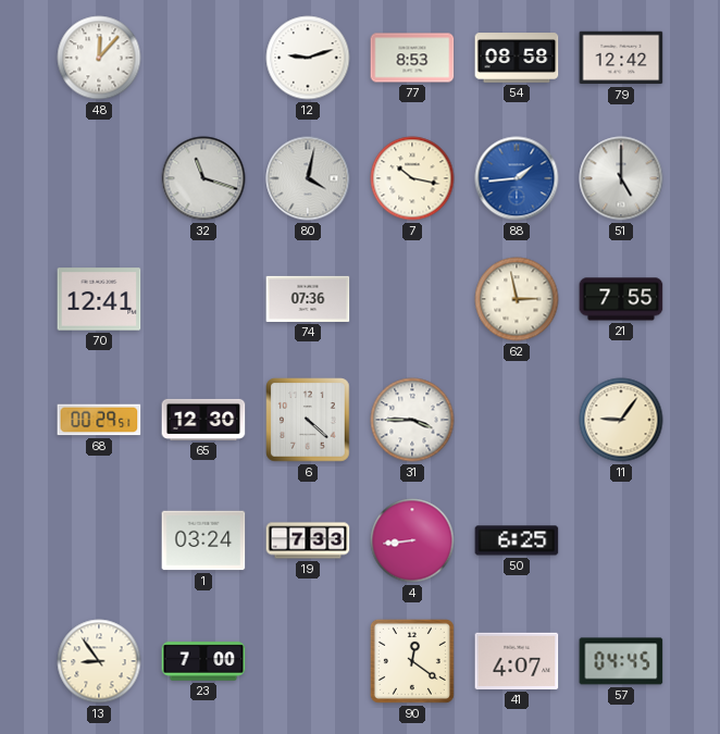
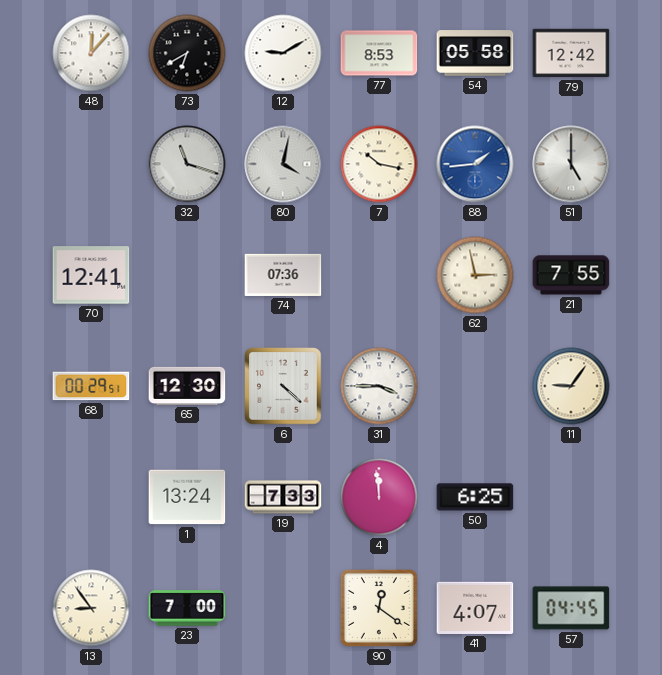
73: none -> 6:40
12: 9:12 -> 9:10
54: 08:58 -> 05:58
1: 03:24 -> 13:24
4: 8:44 -> 11:59
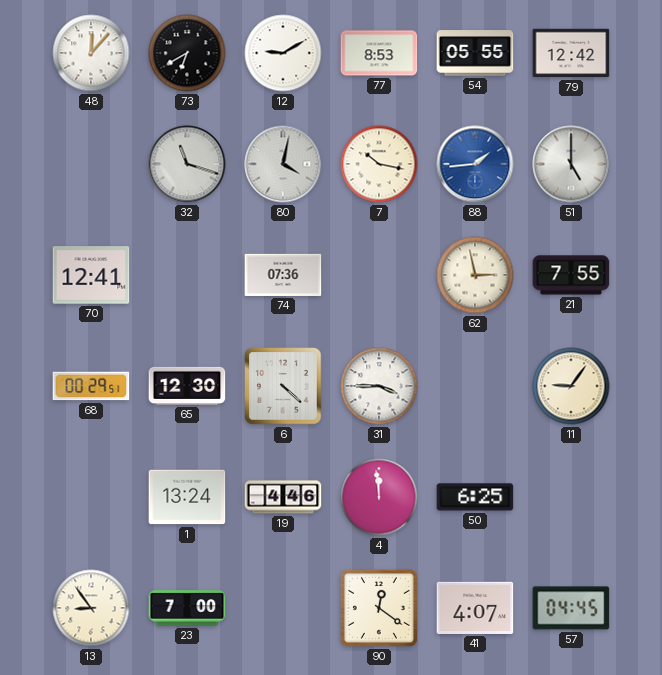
54: 05:58 -> 05:55
19: 7:33 -> 4:46
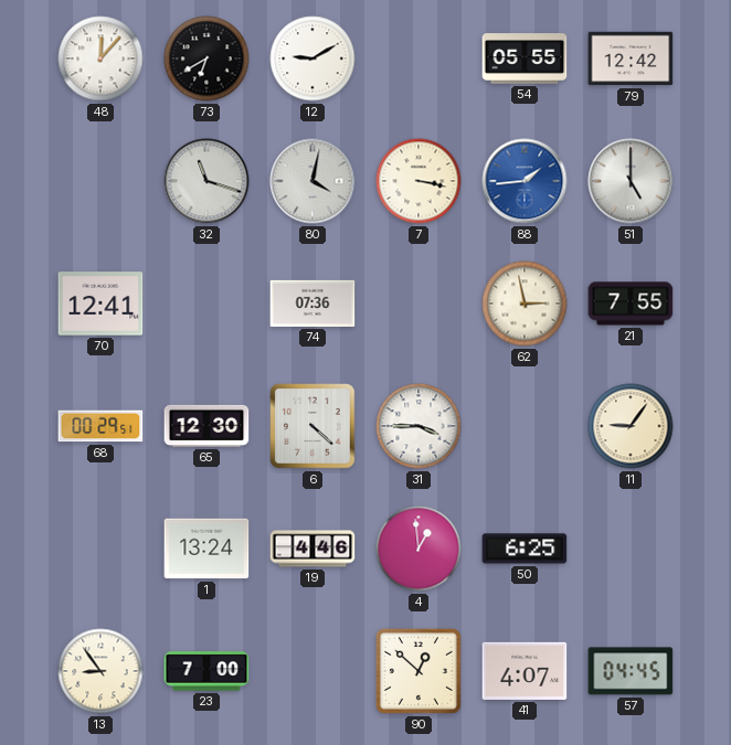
77: 8:53 -> none
7: 10:17 -> 3:17
4: 11:59 -> 12:59
90: 12:21 -> 12:52
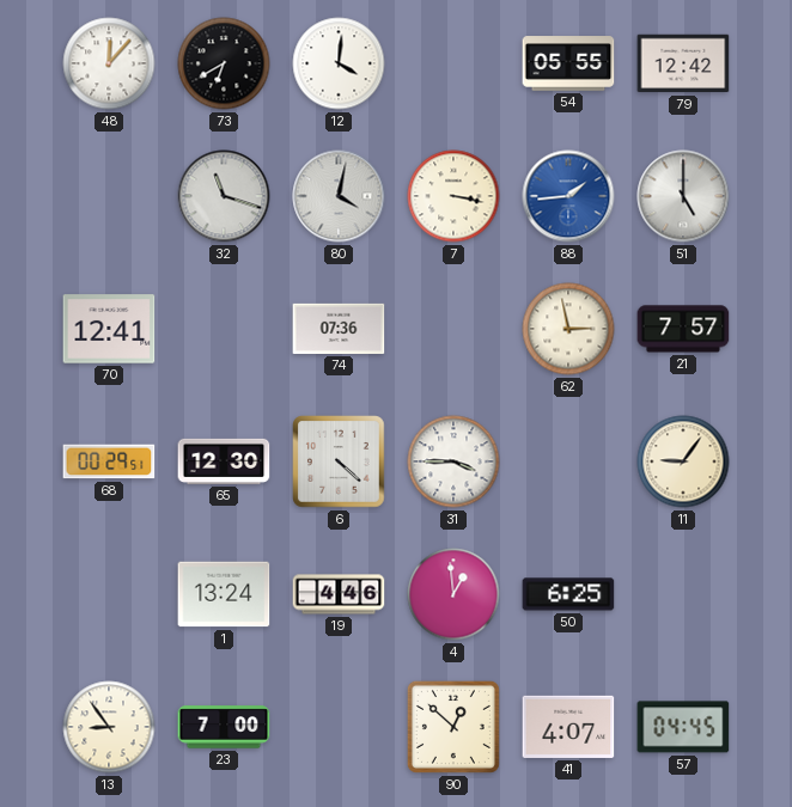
12: 9:10 -> 4:01
21: 7:55 -> 7:57
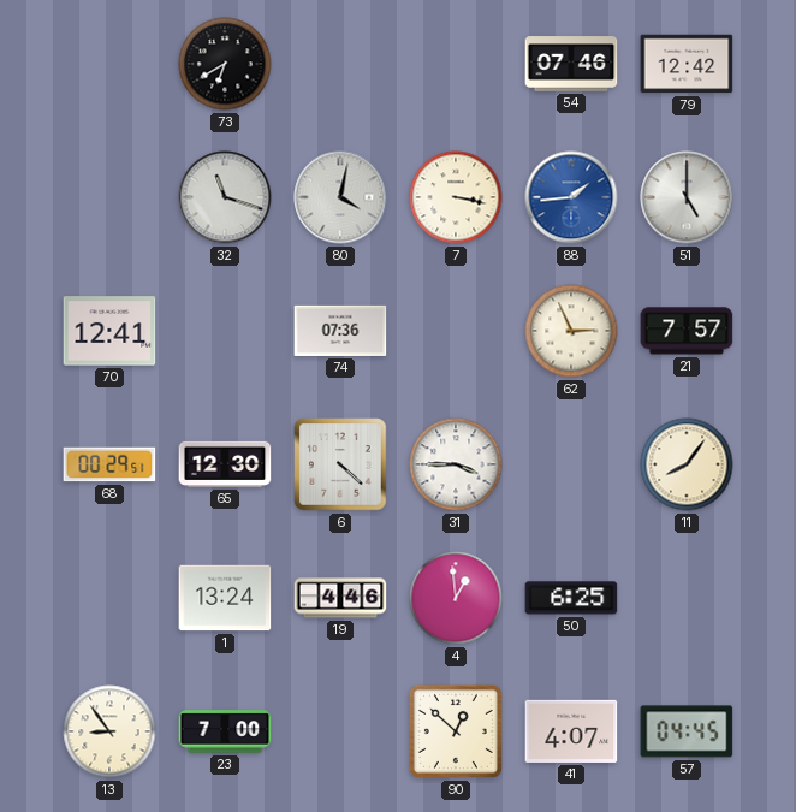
48: 12:07 -> none
12: 4:01 -> none
54: 05:55 -> 07:46
62: 2:58 -> 2:56
11: 9:06 -> 8:06
